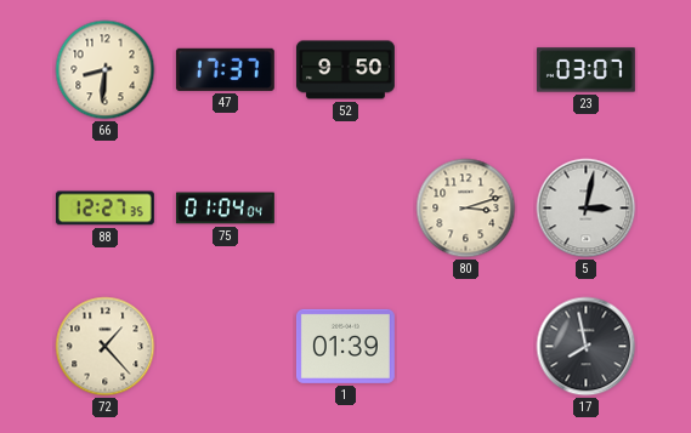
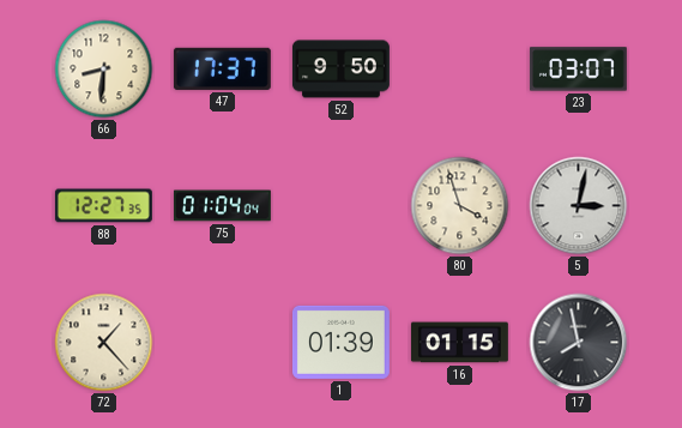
80: 3:12 -> 3:57
16: none -> 01:15
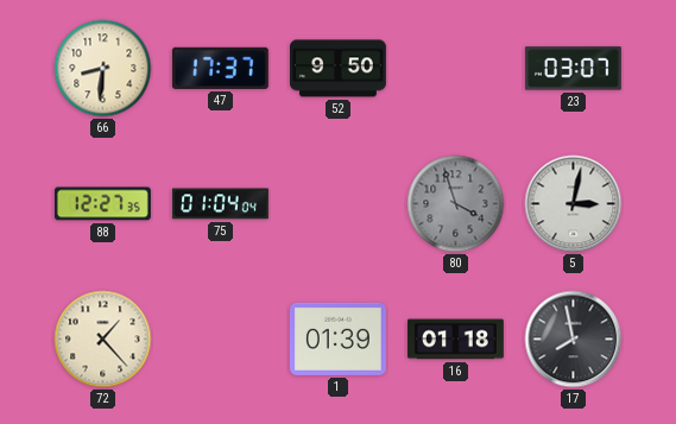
80 dial: cream -> grey
16: 01:15 -> 01:18
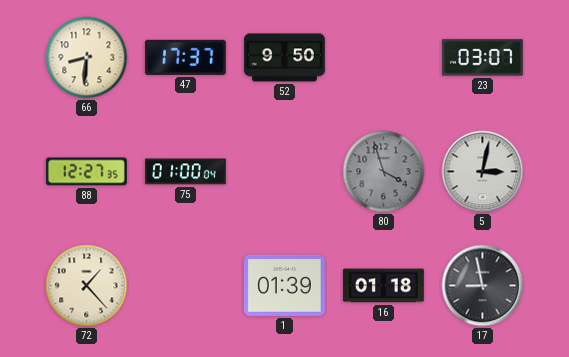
75: 01:04 -> 01:00
17: 7:58 -> 8:58
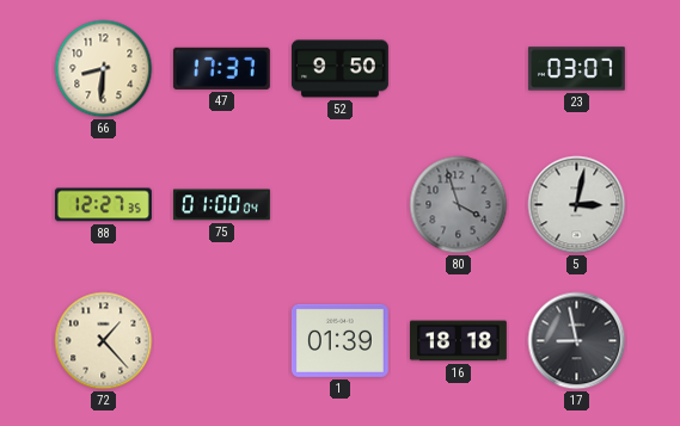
16: 01:18 -> 18:18
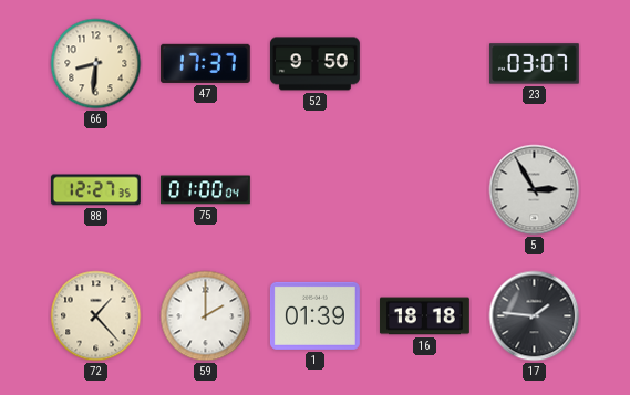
80: 3:57 -> none
5: 3:02 -> 2:55
59: none -> 2:00
17: 8:58 -> 1:46
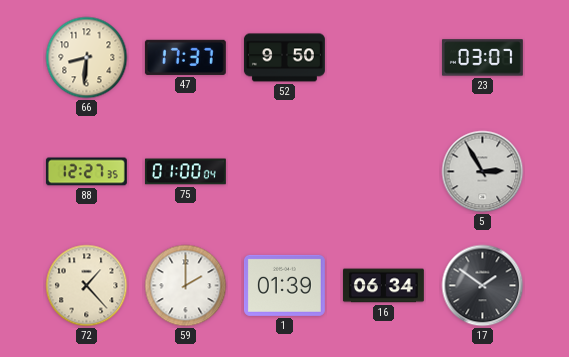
16: 18:18 -> 06:34
17: 1:46 -> 1:51
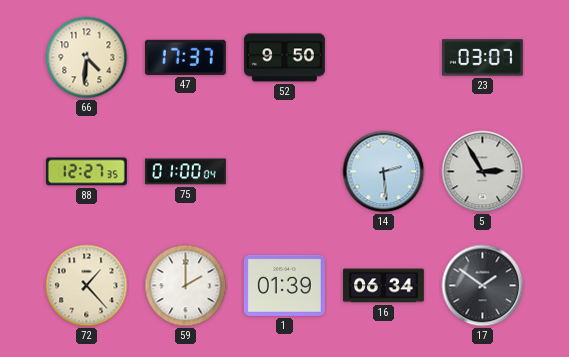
66: 8:31 -> 4:31
14: none -> 2:29
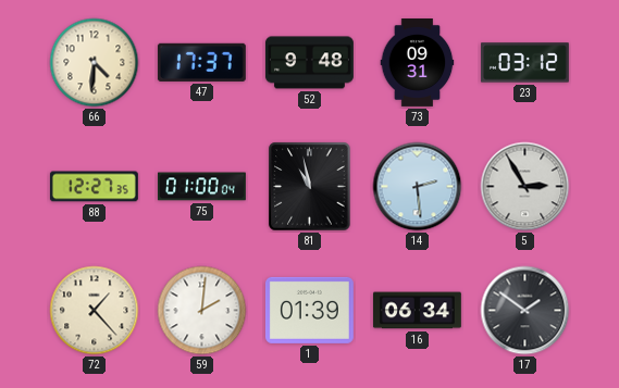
52: 9:50 -> 9:48
73: none -> 09:31
23: 03:07 -> 03:12
81: none -> 10:58
59: 2:00 -> 2:01
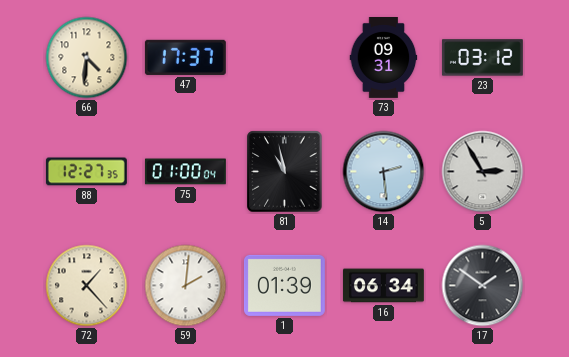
52: 9:48 -> none
